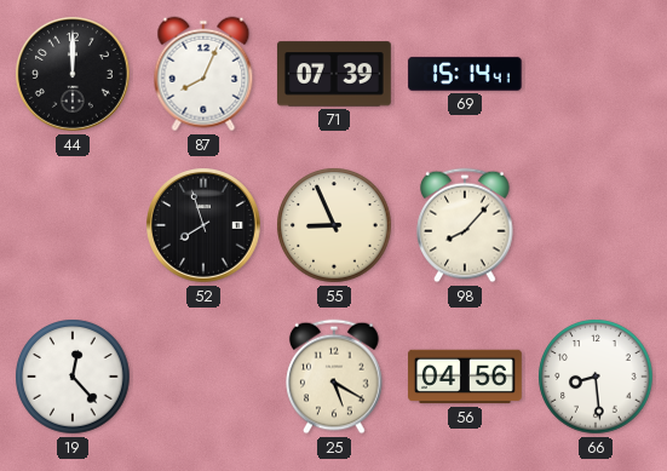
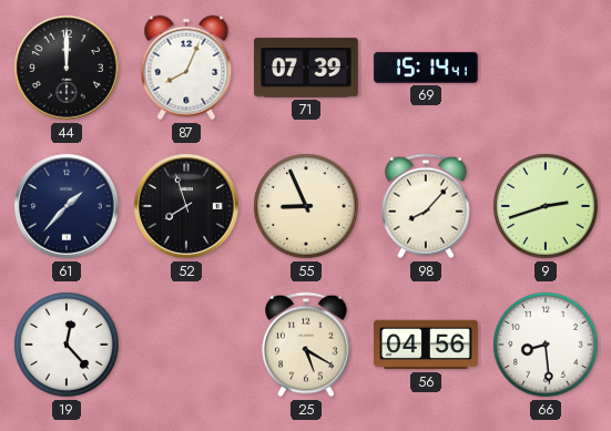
61: none -> 1:37
9: none -> 2:42
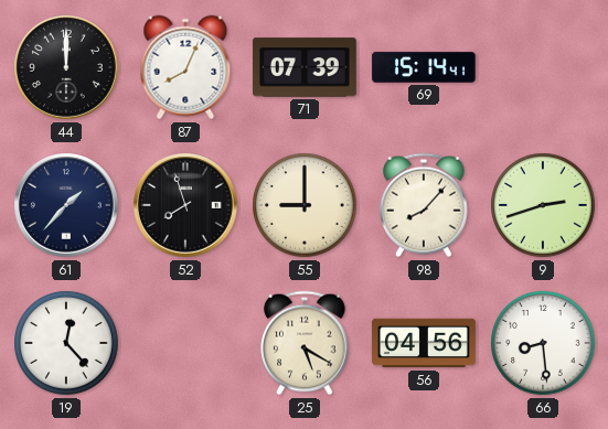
55: 8:56 -> 9:00
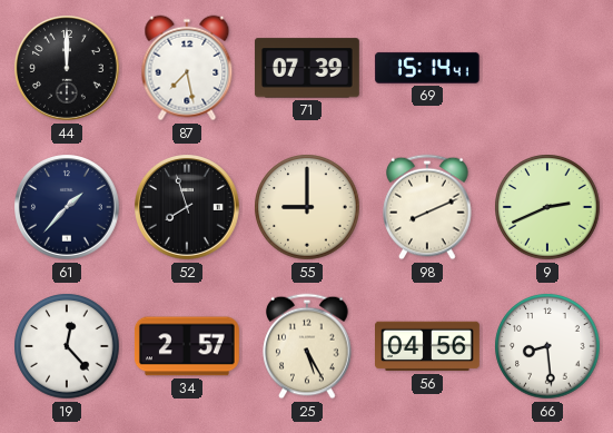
87: 8:04 -> 7:28
98: 8:07 -> 8:11
9: 2:42 -> 2:41
34: none -> 2:57
25: 5:20 -> 5:25
